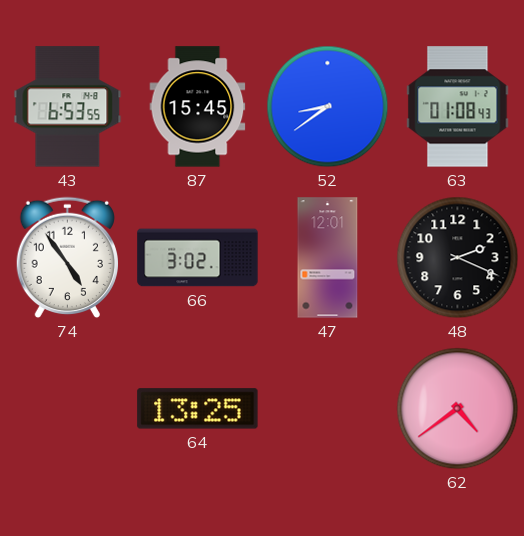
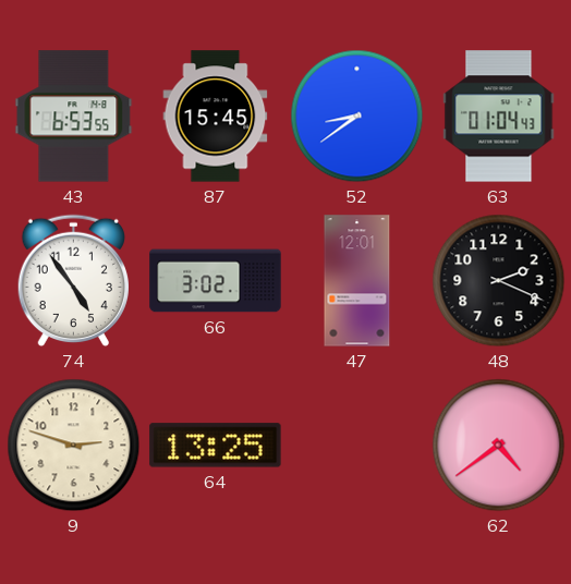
63: 01:08 -> 01:04
9: none -> 2:48
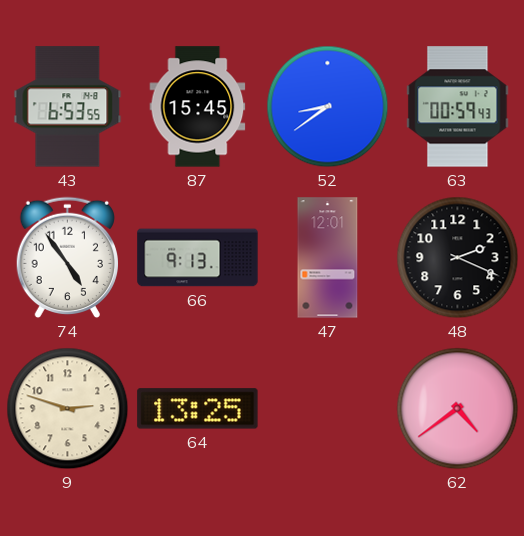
63: 01:04 -> 00:59
66: 3:02 -> 9:13
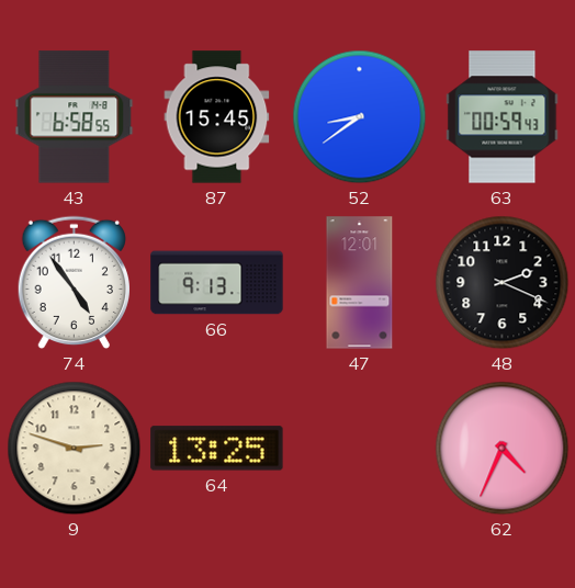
43: 6:53 -> 6:58
62: 4:39 -> 4:34
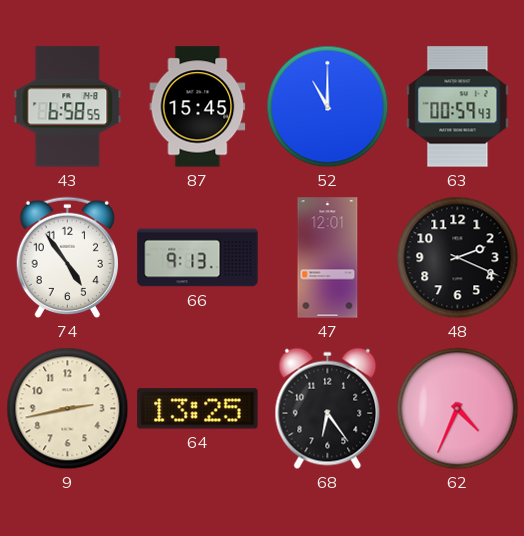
52: 8:39 -> 11:00
9: 2:48 -> 2:43
68: none -> 6:24
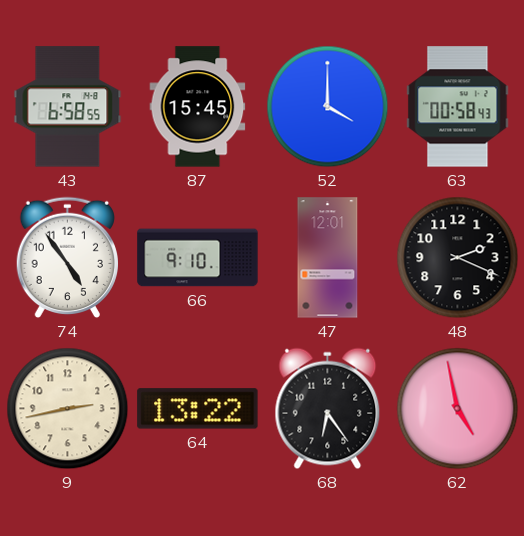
52: 11:00 -> 4:00
63: 00:59 -> 00:58
66: 9:13 -> 9:10
64: 13:25 -> 13:22
62: 4:34 -> 4:58
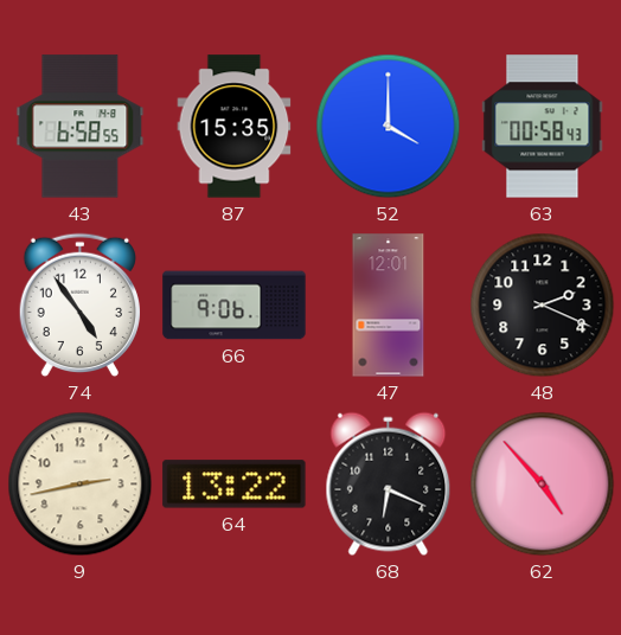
87: 15:45 -> 15:35
66: 9:10 -> 9:06
68: 6:24 -> 6:19
62: 4:58 -> 4:53
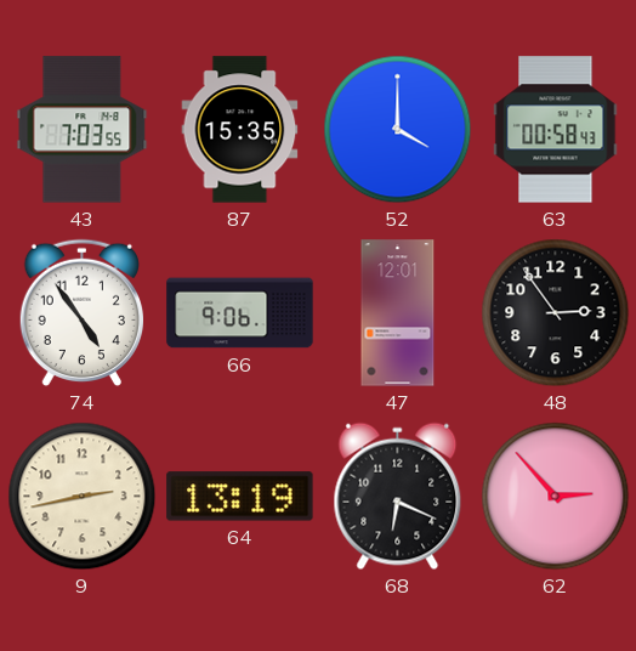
43: 6:58 -> 7:03
48: 2:19 -> 2:54
64: 13:22 -> 13:19
62: 4:53 -> 2:53
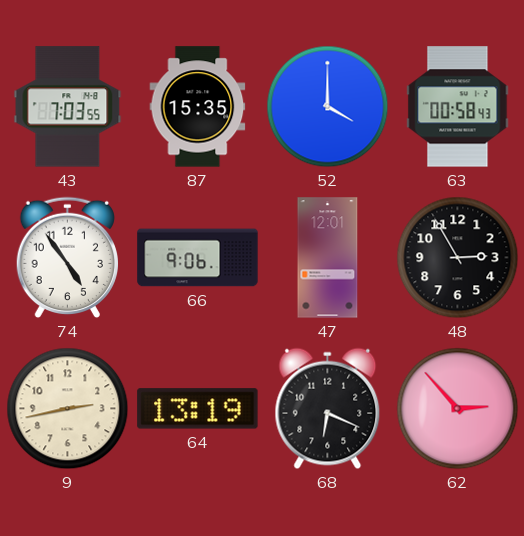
48: 2:54 -> 2:55
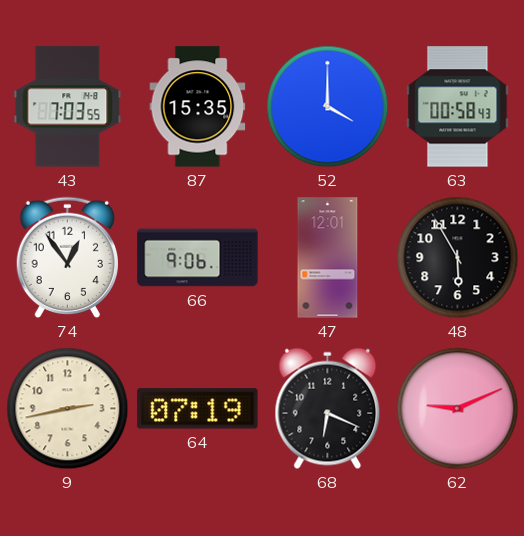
74: 4:54 -> 12:54
48: 2:55 -> 5:55
64: 13:19 -> 07:19
62: 2:53 -> 9:11
